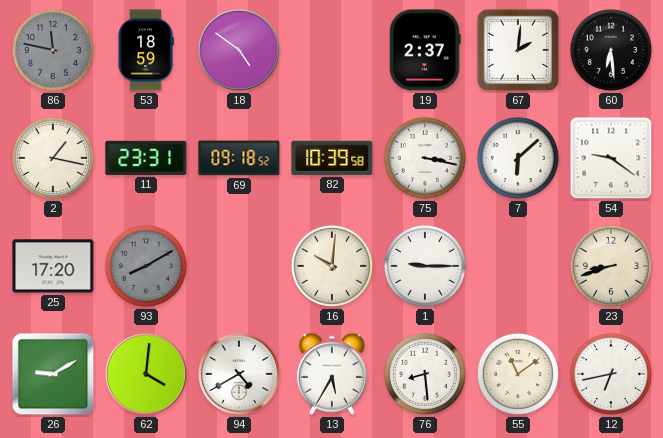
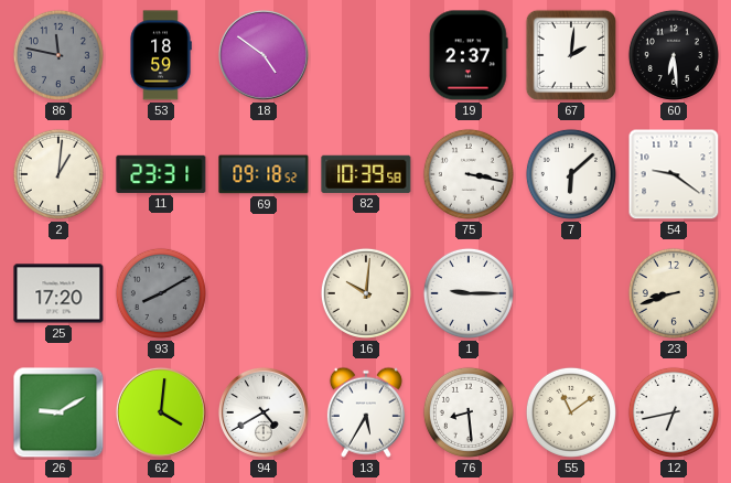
2: 1:17 -> 1:01
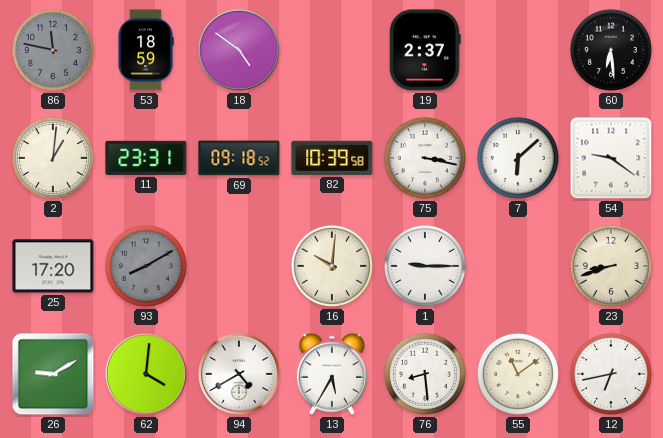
67: 2:01 -> none
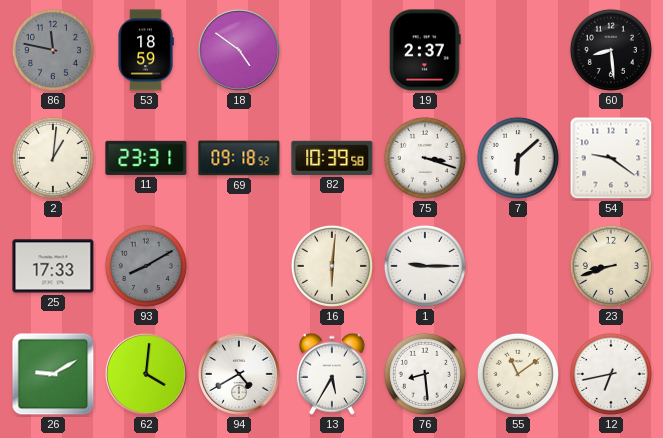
60: 6:29 -> 8:29
75: 3:17 -> 3:18
25: 17:20 -> 17:33
16: 10:01 -> 6:01
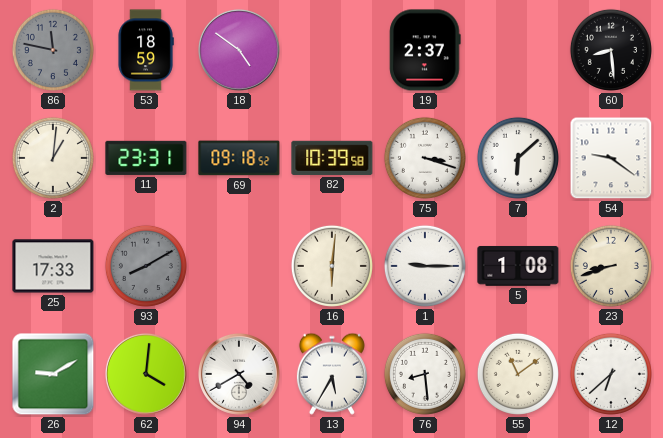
5: none -> 1:08
12: 6:43 -> 6:38
